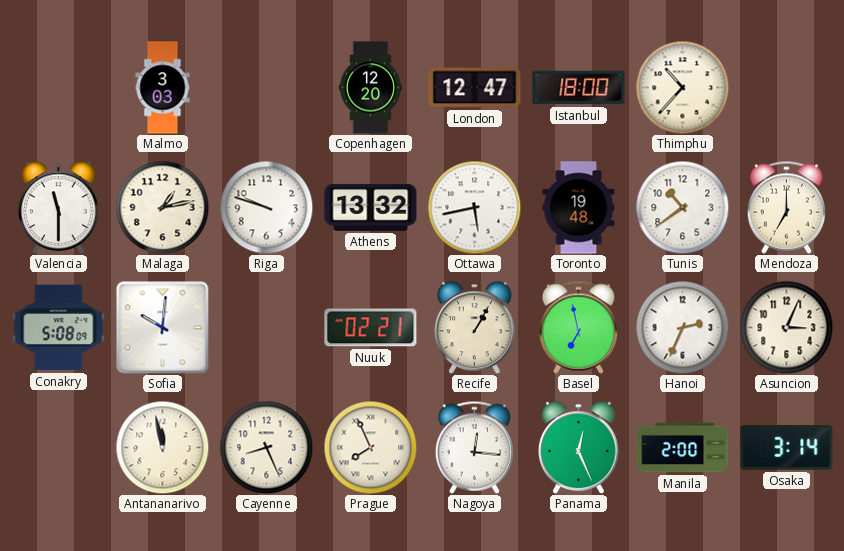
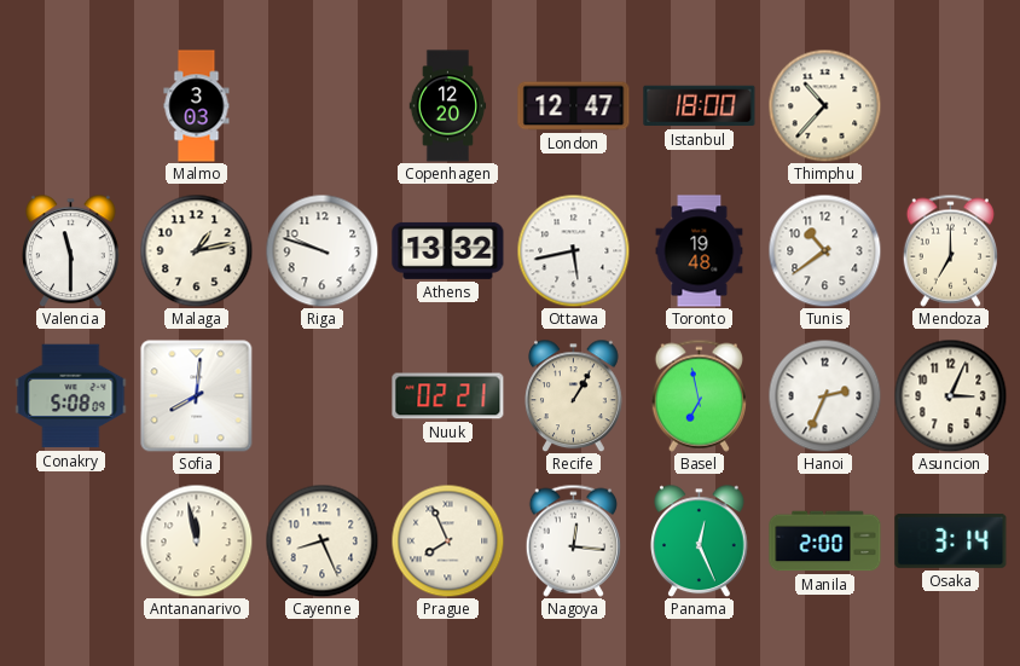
Sofia: 10:01 -> 8:01
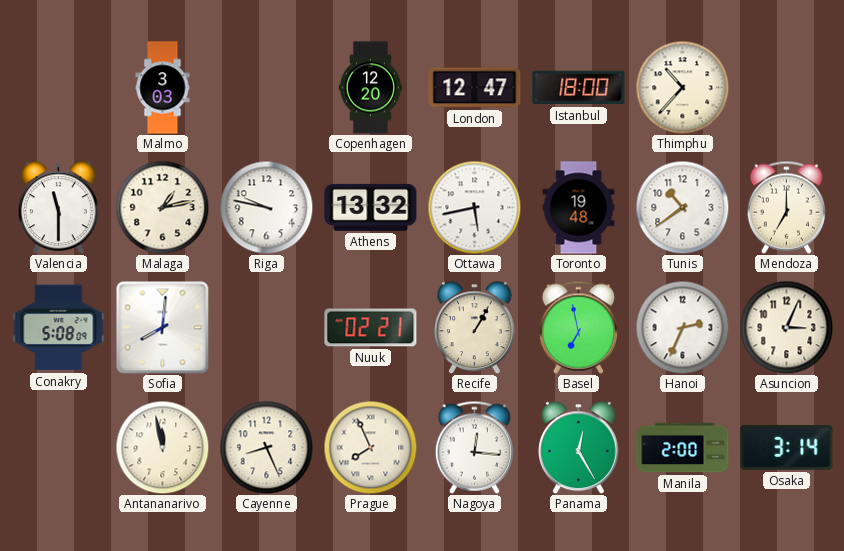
Riga: 9:48 -> 9:47
Panama: 12:26 -> 12:25
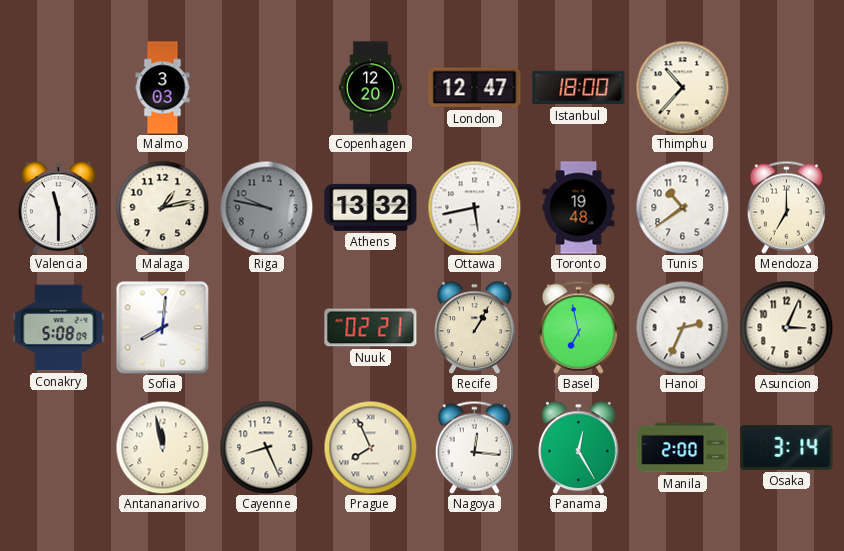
Riga dial: white -> grey
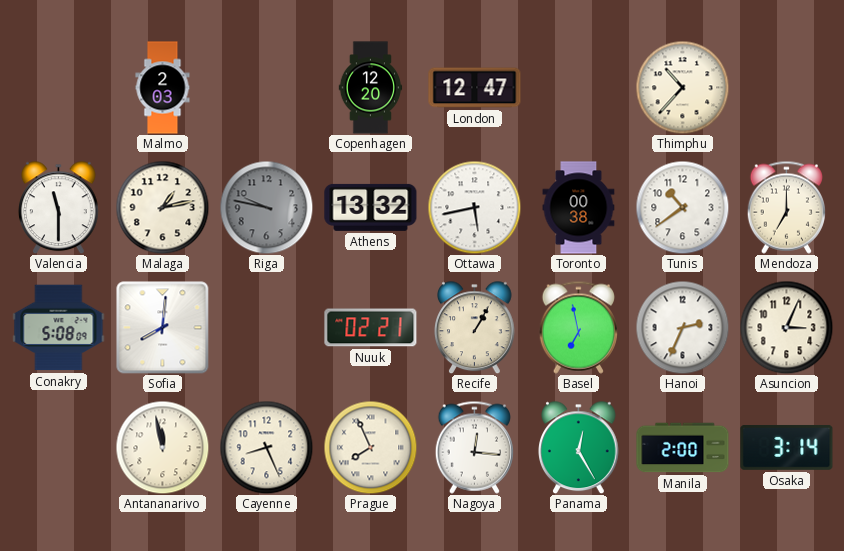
Malmo: 3:03 -> 2:03
Istanbul: 18:00 -> none
Toronto: 19:48 -> 00:38
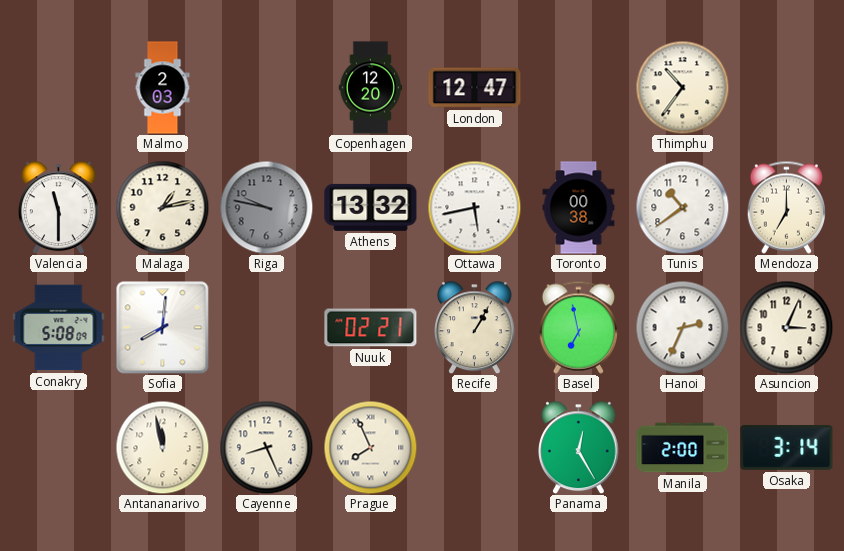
Thimphu: 10:37 -> 10:36
Nagoya: 12:16 -> none
